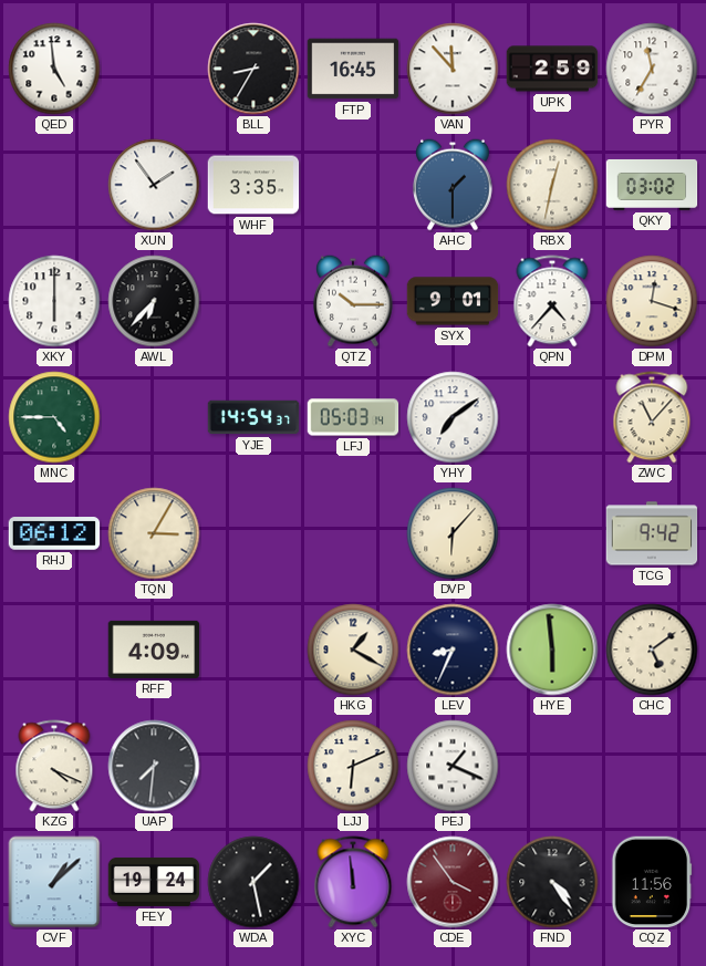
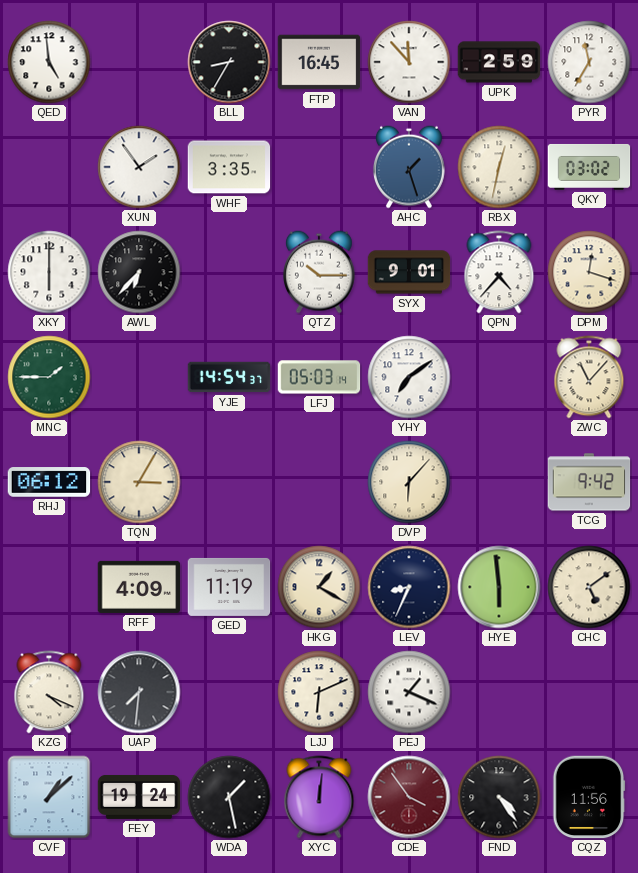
AHC: 1:30 -> 1:27
MNC: 4:45 -> 1:45
GED: none -> 11:19
XYC: 11:59 -> 12:01
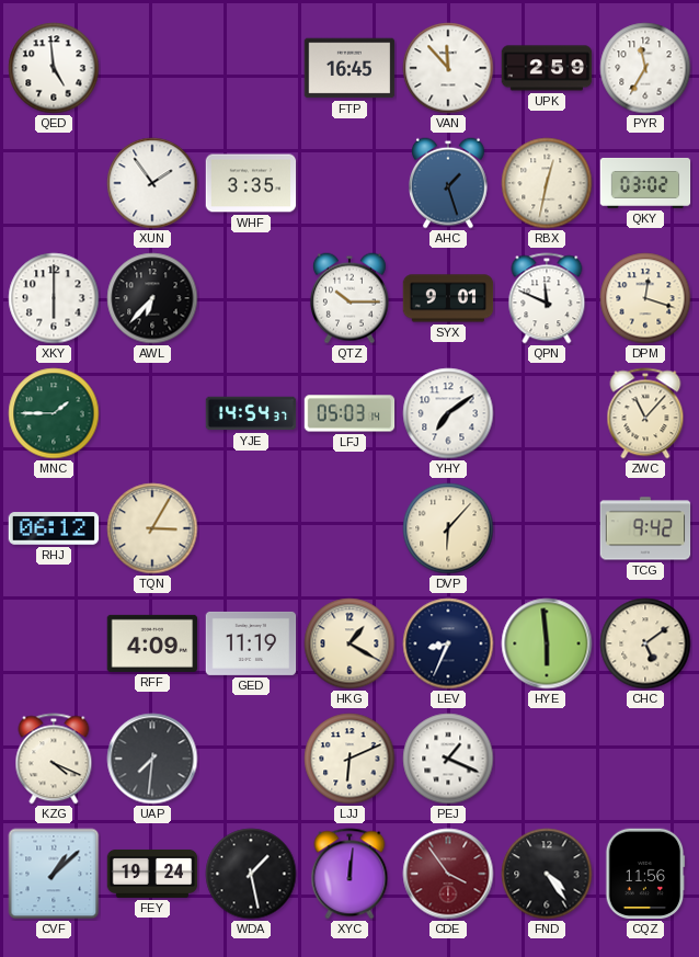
BLL: 8:35 -> none
QPN: 4:37 -> 11:49
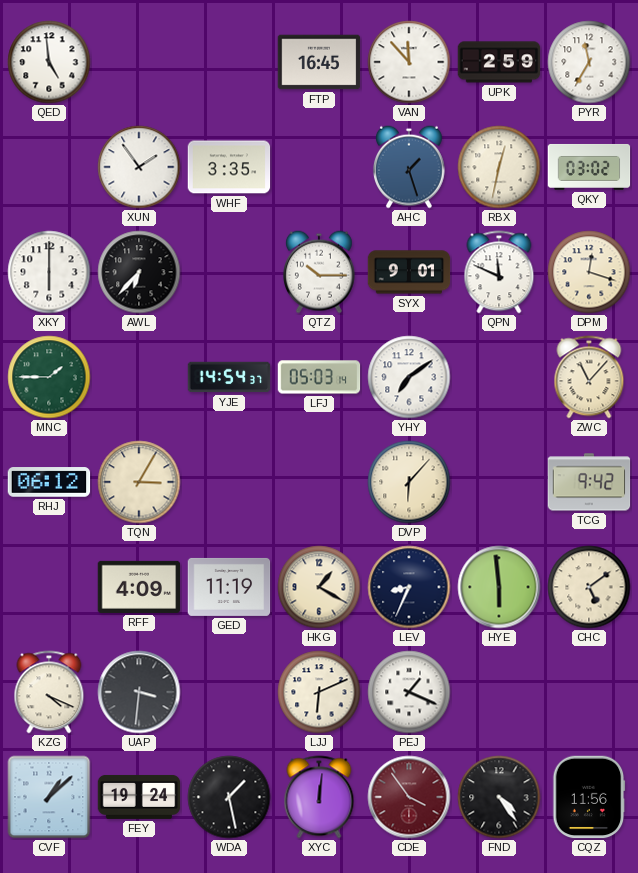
UAP: 7:31 -> 3:31
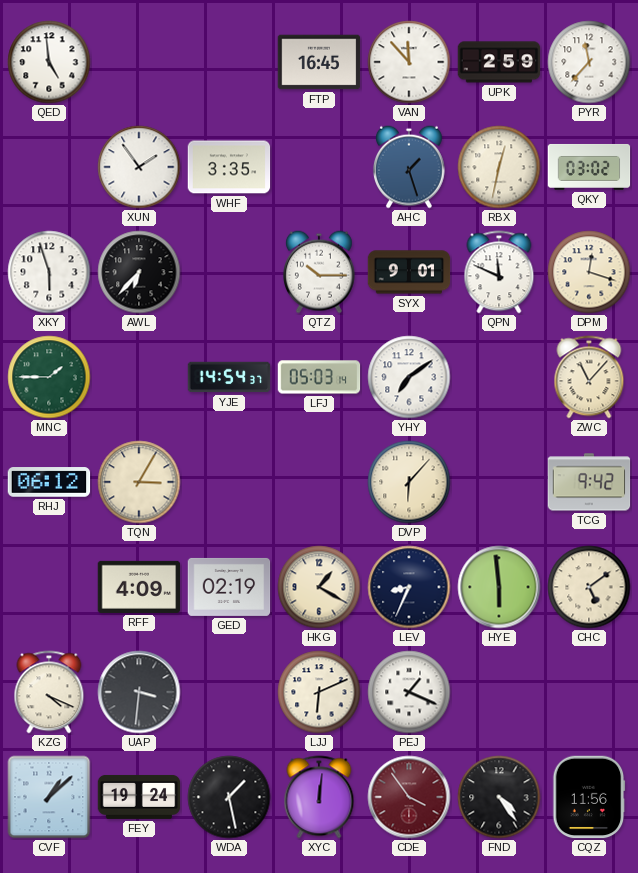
PYR: 11:35 -> 11:37
XKY: 6:00 -> 5:57
GED: 11:19 -> 02:19
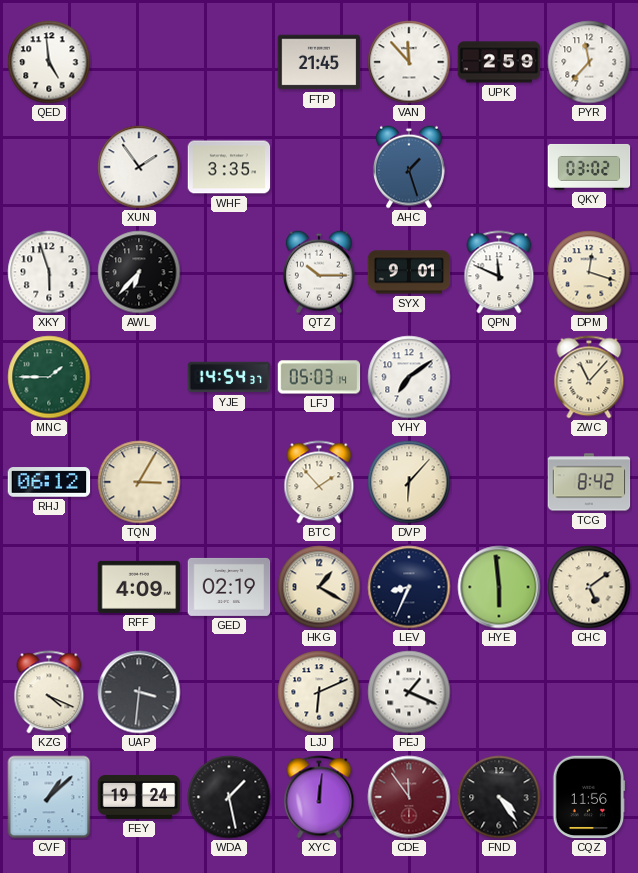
FTP: 16:45 -> 21:45
RBX: 12:32 -> none
BTC: none -> 1:53
TCG: 9:42 -> 8:42
CDE: 3:54 -> 11:54
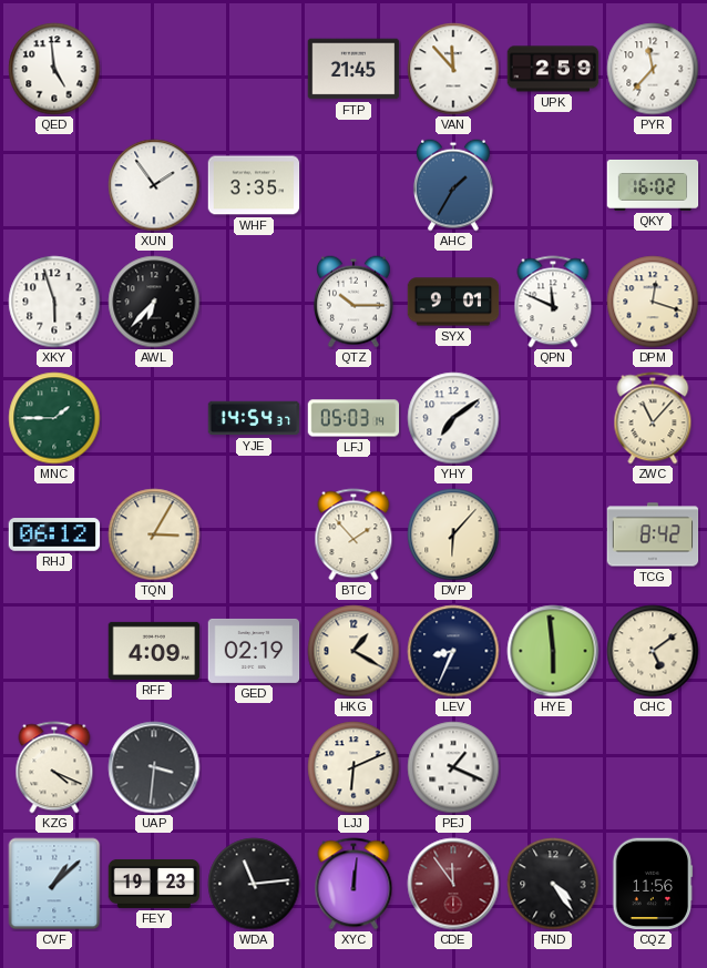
AHC: 1:27 -> 1:35
QKY: 03:02 -> 16:02
FEY: 19:24 -> 19:23
WDA: 1:28 -> 11:14
